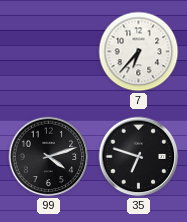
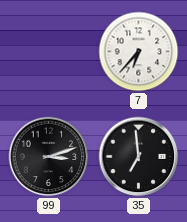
99: 4:12 -> 3:12
35: 6:48 -> 6:59
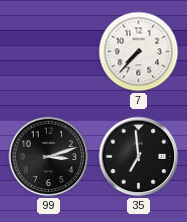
7: 6:37 -> 7:37
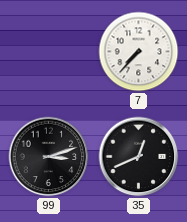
35: 6:59 -> 12:41
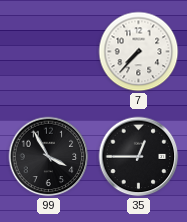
99: 3:12 -> 3:55
35: 12:41 -> 12:45
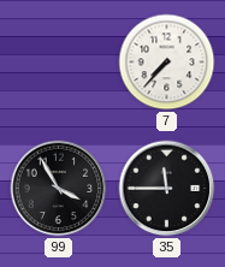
35: 12:45 -> 11:45
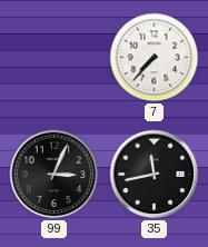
99: 3:55 -> 3:04
35: 11:45 -> 11:43
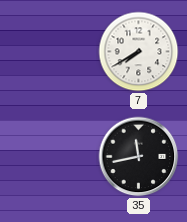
7: 7:37 -> 7:40
99: 3:04 -> none
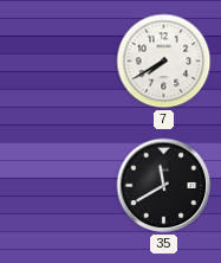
35: 11:43 -> 11:40
